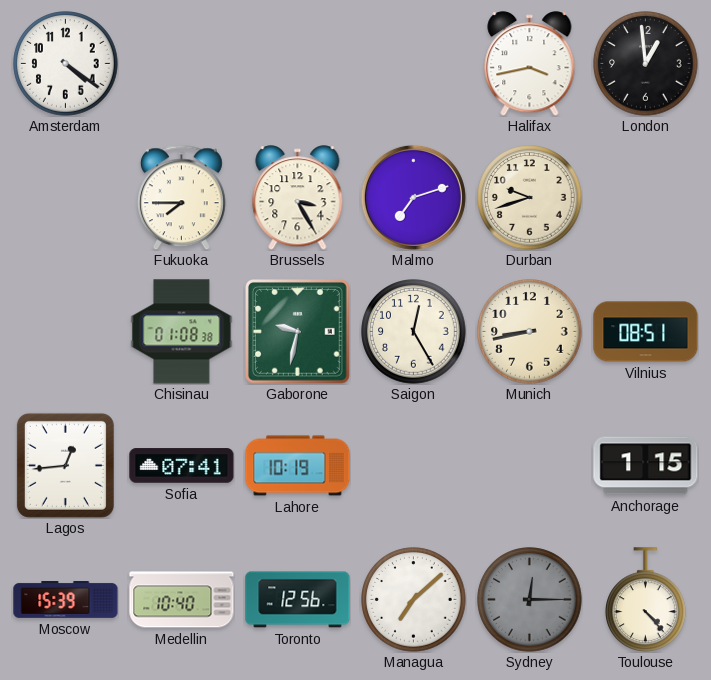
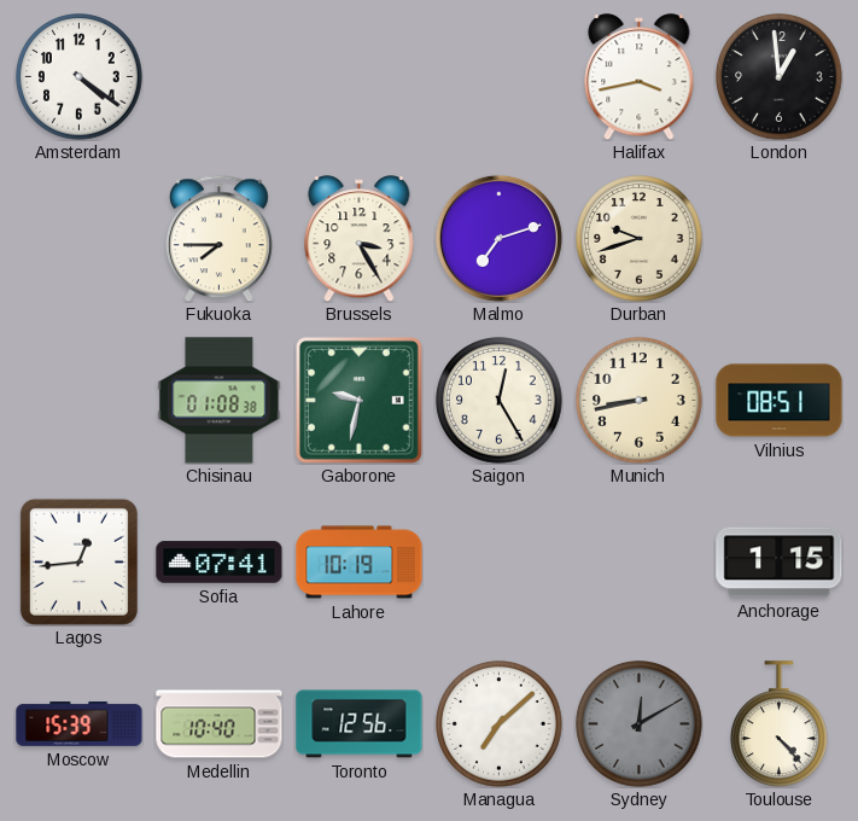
Sydney: 12:15 -> 12:10
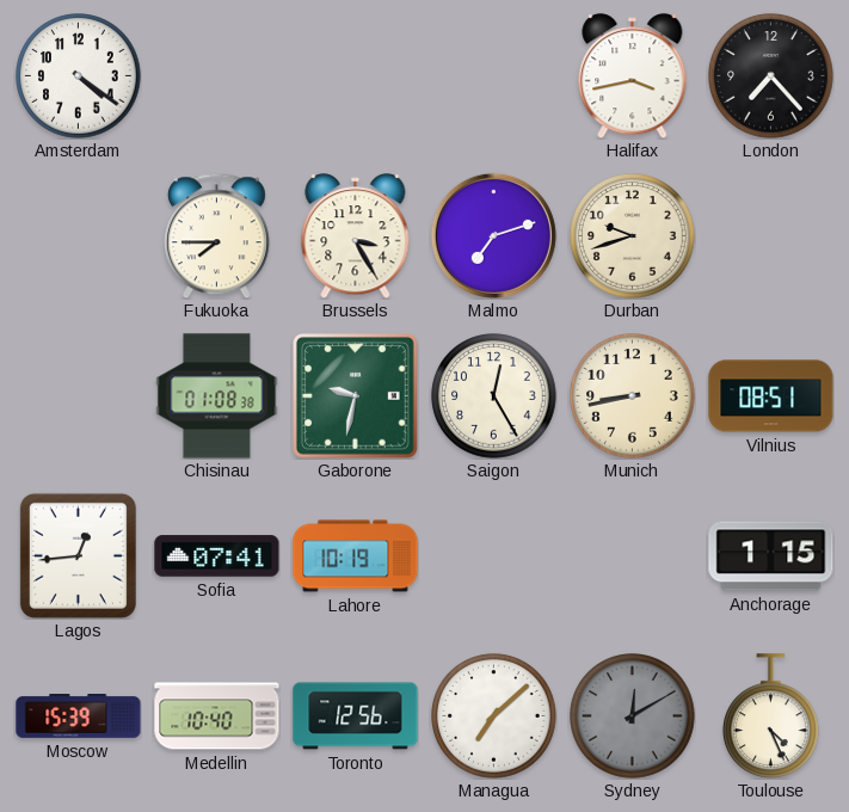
London: 12:59 -> 7:23
Toulouse: 4:23 -> 4:26
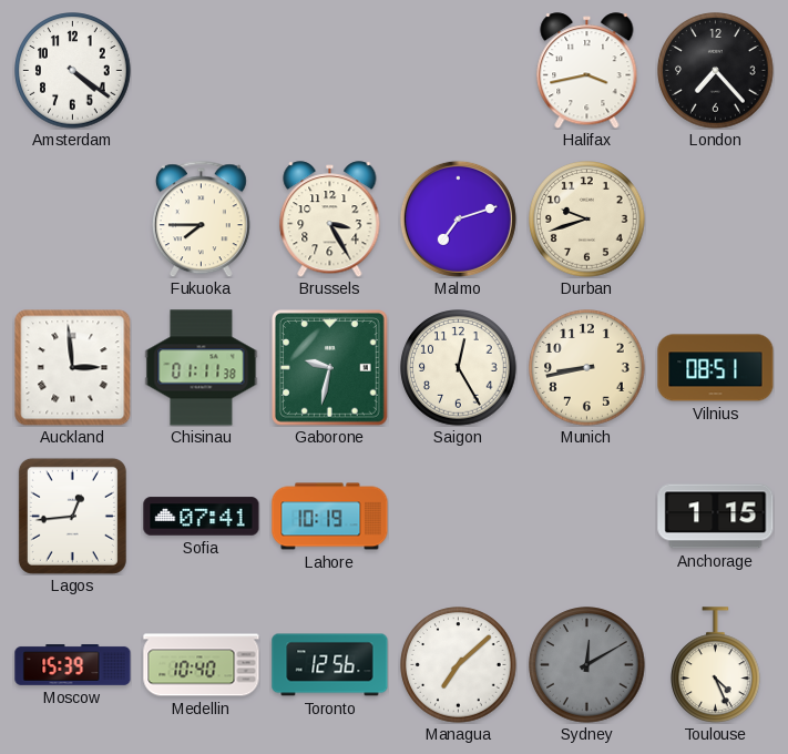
Auckland: none -> 2:59
Chisinau: 01:08 -> 01:11
